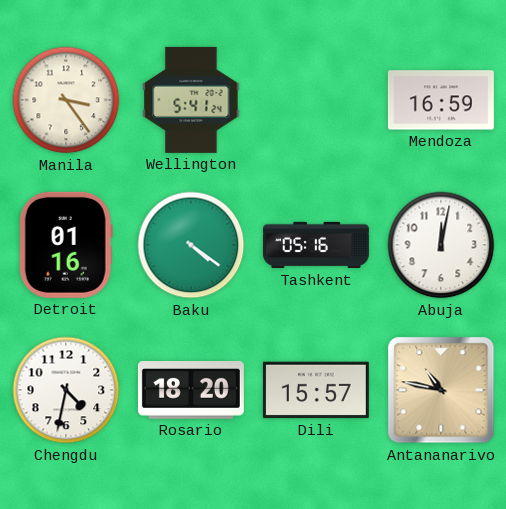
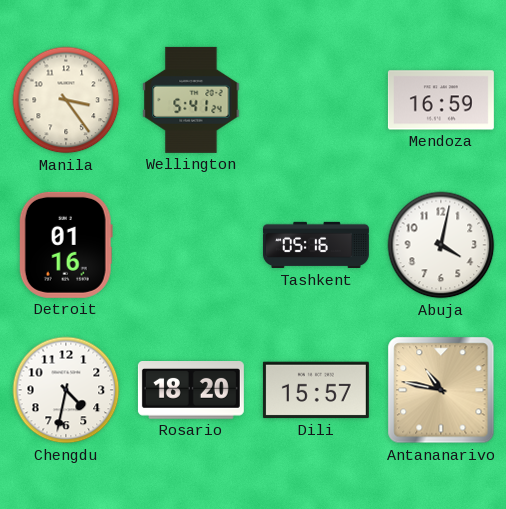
Baku: 4:21 -> none
Abuja: 12:02 -> 4:02
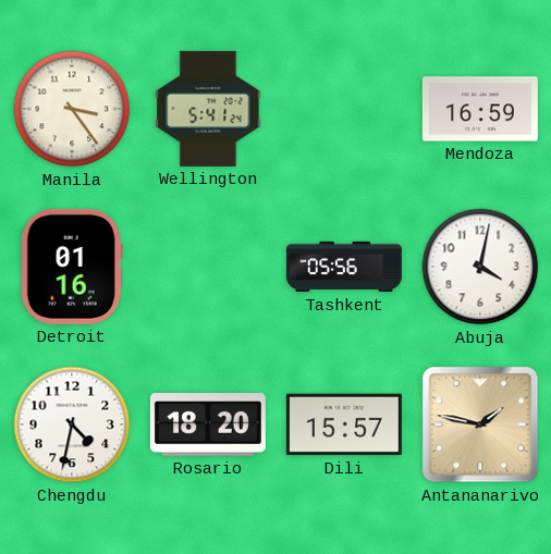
Tashkent: 05:16 -> 05:56
Antananarivo: 10:47 -> 1:47
